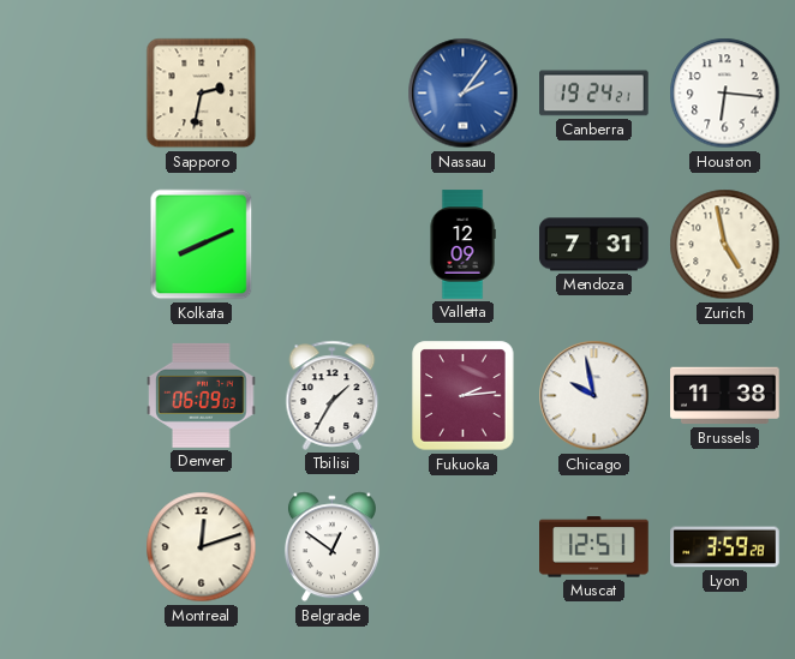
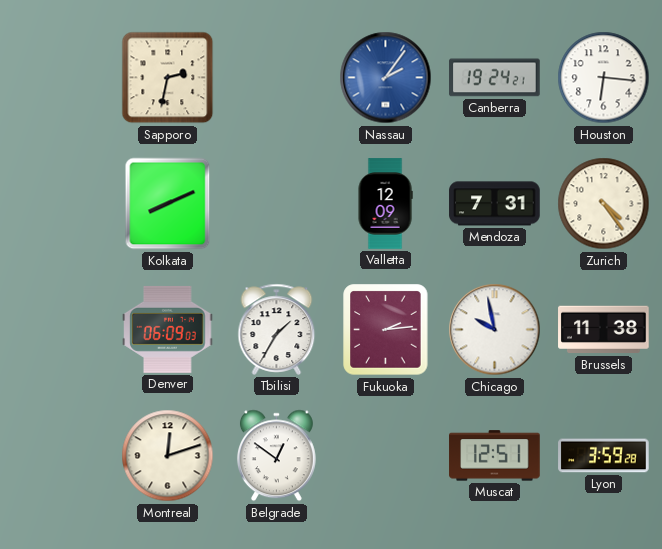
Zurich: 4:58 -> 4:24
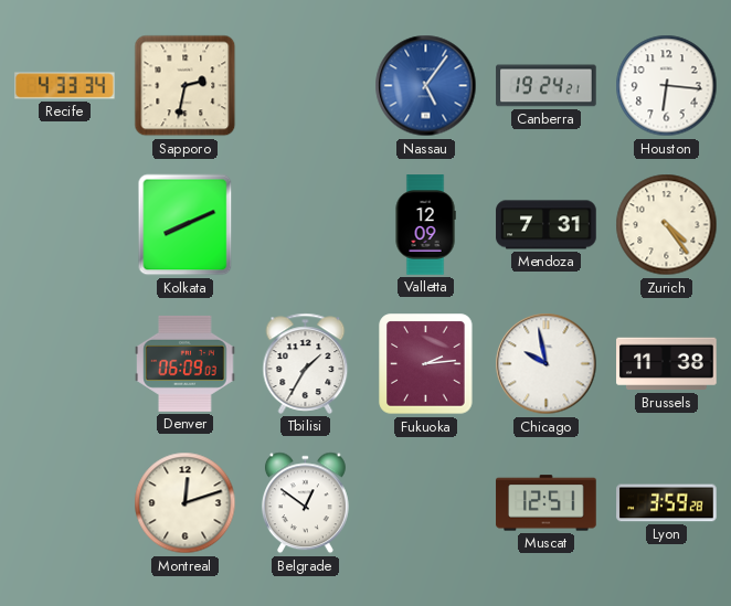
Recife: none -> 4:33
Nassau: 2:06 -> 5:06
